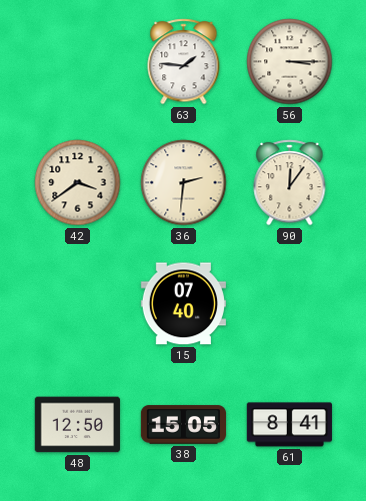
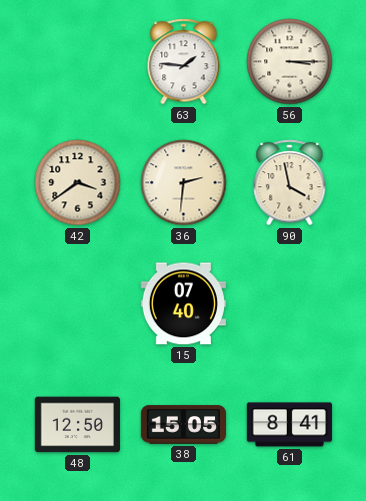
90: 12:06 -> 3:58
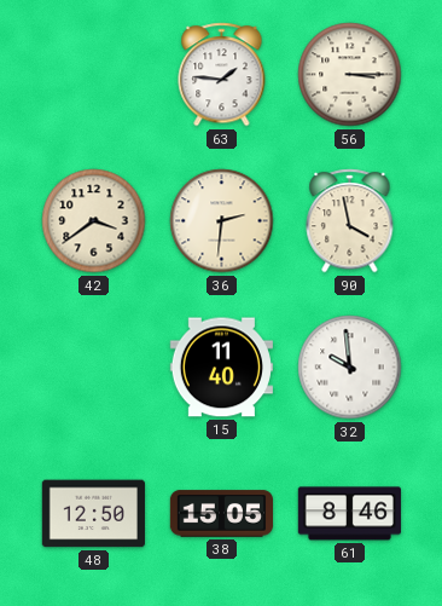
15: 07:40 -> 11:40
32: none -> 9:59
61: 8:41 -> 8:46
